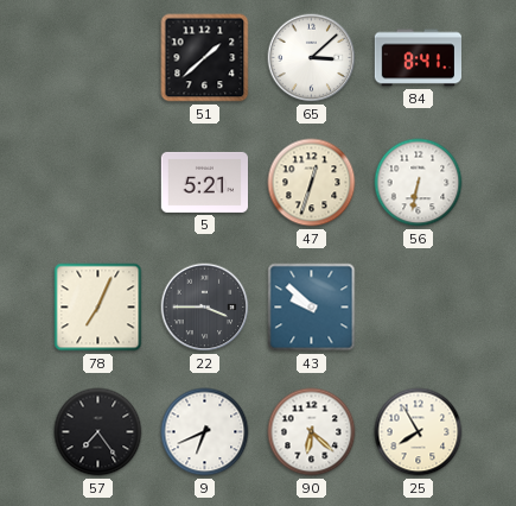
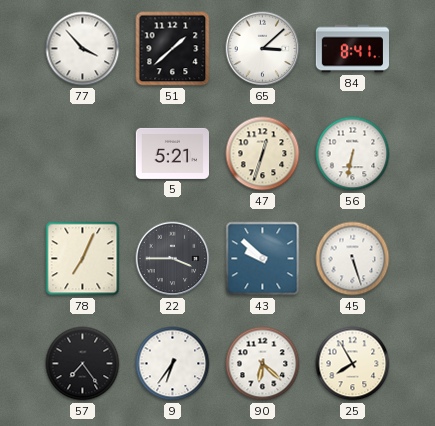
77: none -> 3:53
45: none -> 5:27
9: 6:41 -> 6:36
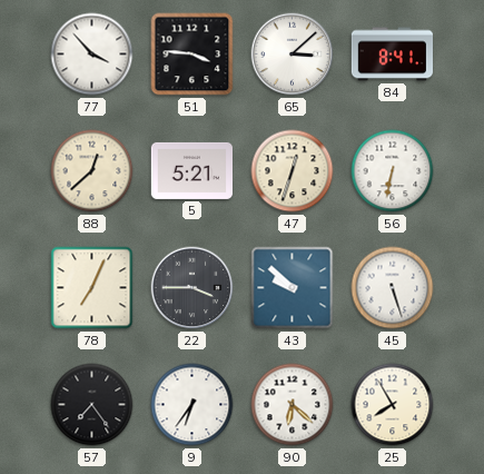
51: 1:38 -> 3:46
88: none -> 12:38
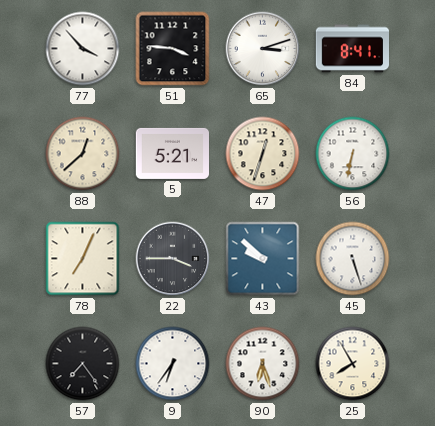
65: 3:08 -> 3:12
90: 6:22 -> 6:27
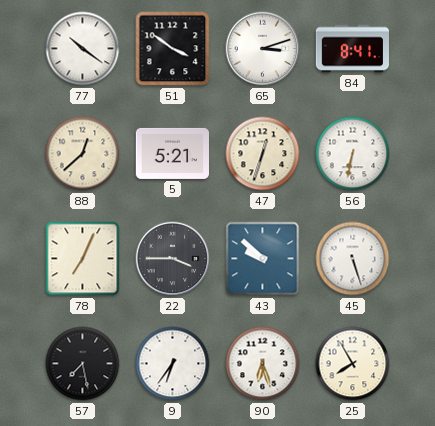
77: 3:53 -> 10:21
51: 3:46 -> 3:51
57: 7:24 -> 7:28
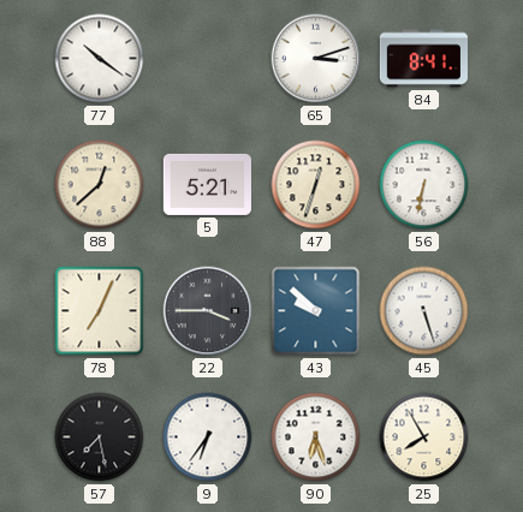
51: 3:51 -> none
